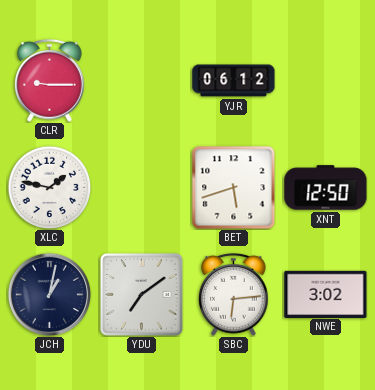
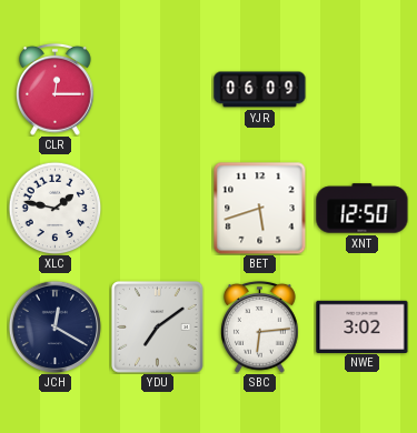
CLR: 9:15 -> 12:15
YJR: 06:12 -> 06:09
JCH: 1:02 -> 12:20
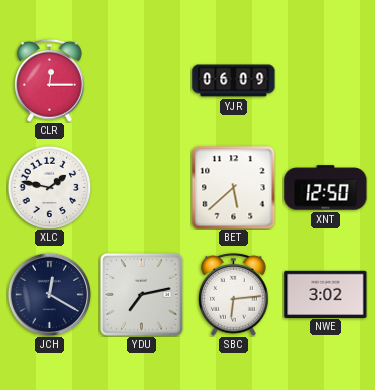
BET: 5:42 -> 5:38
YDU: 7:09 -> 7:13
